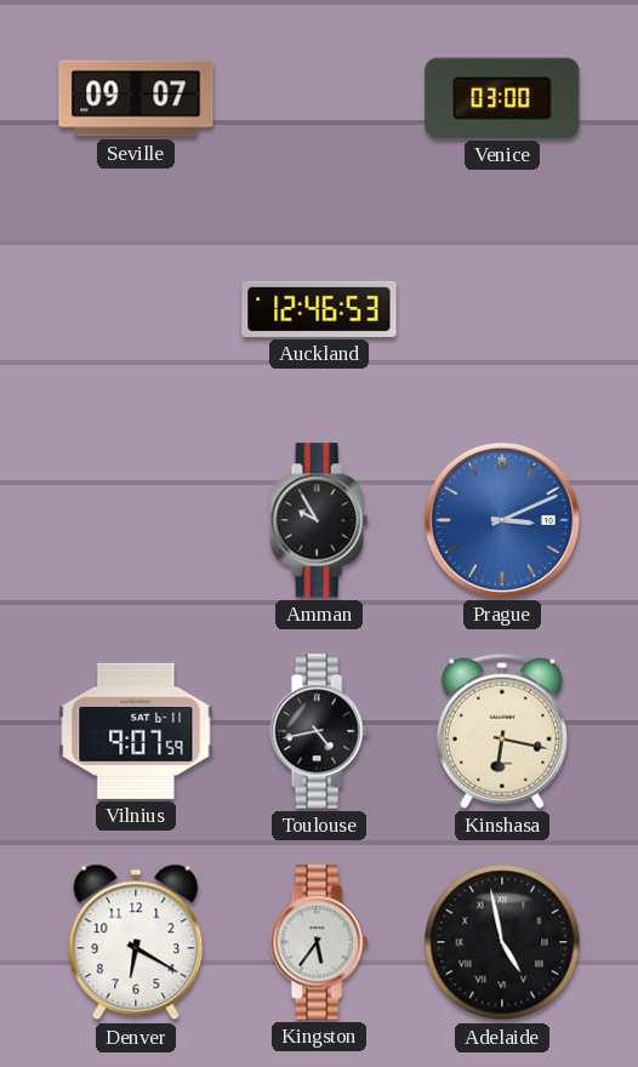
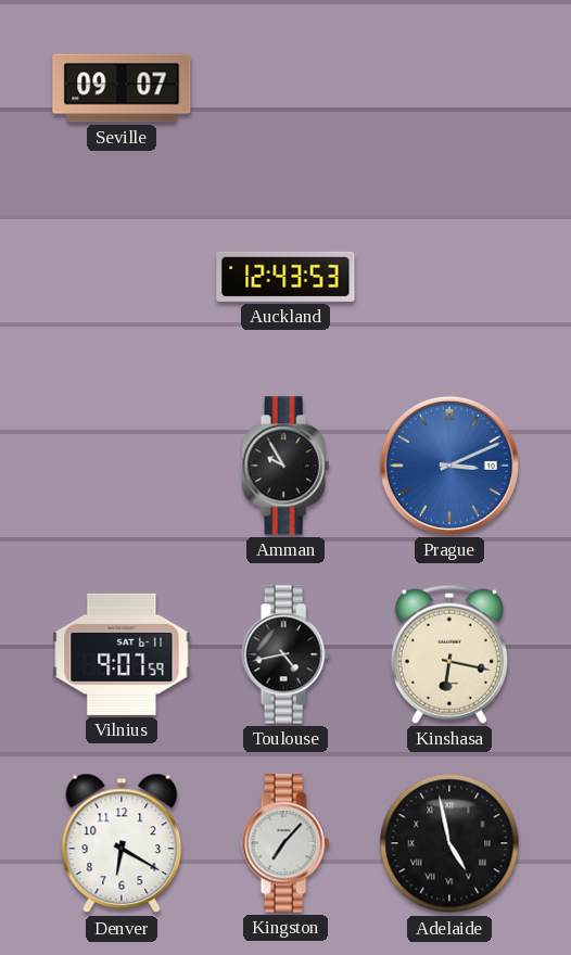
Venice: 03:00 -> none
Auckland: 12:46 -> 12:43
Kingston: 5:36 -> 7:07
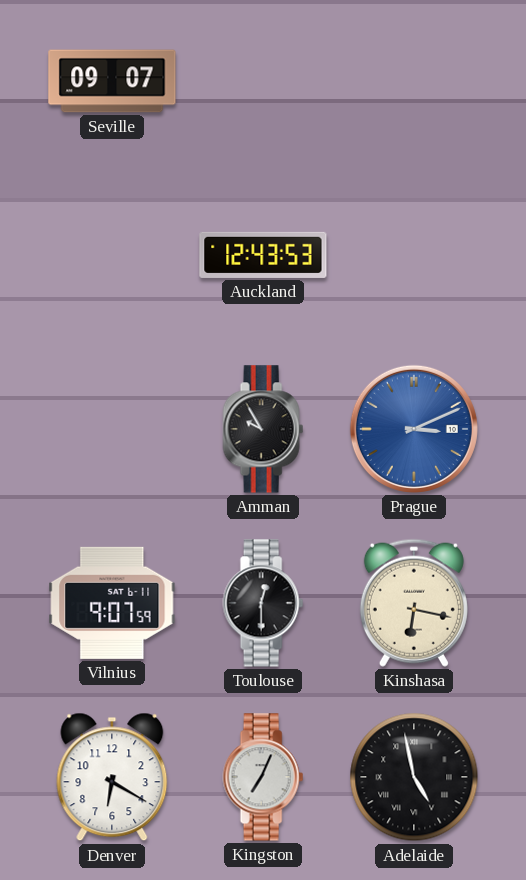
Toulouse: 4:43 -> 12:30
Kingston: 7:07 -> 7:04
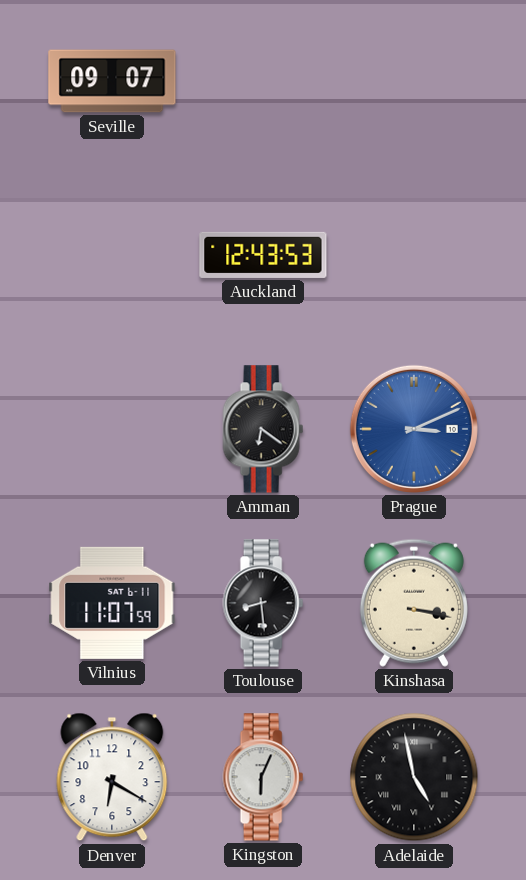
Amman: 9:55 -> 6:21
Vilnius: 9:07 -> 11:07
Toulouse: 12:30 -> 8:29
Kinshasa: 6:17 -> 3:17
Kingston: 7:04 -> 6:04
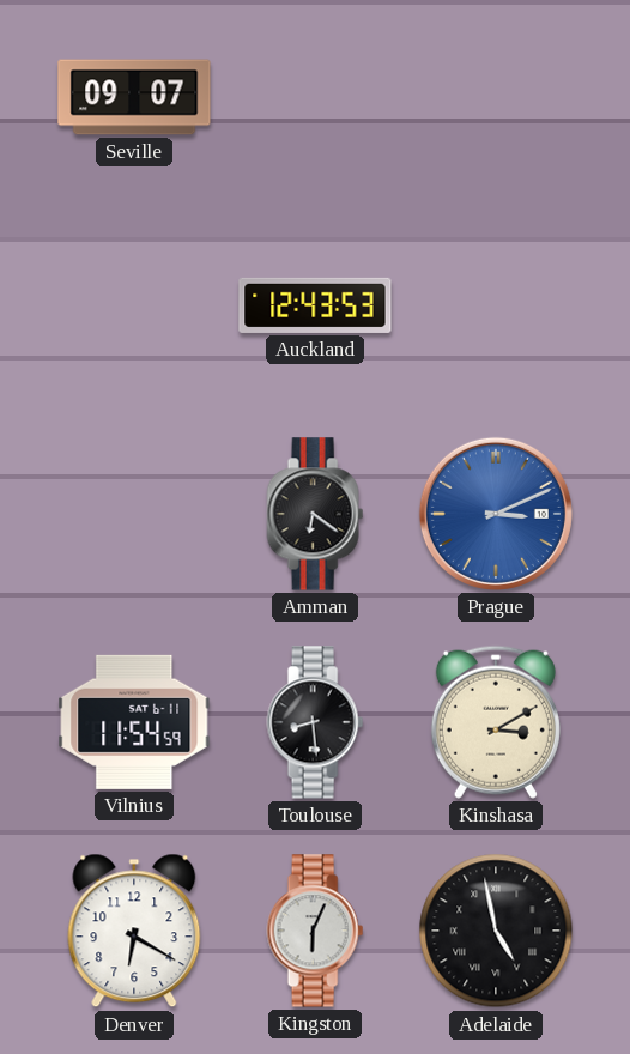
Vilnius: 11:07 -> 11:54
Kinshasa: 3:17 -> 3:10
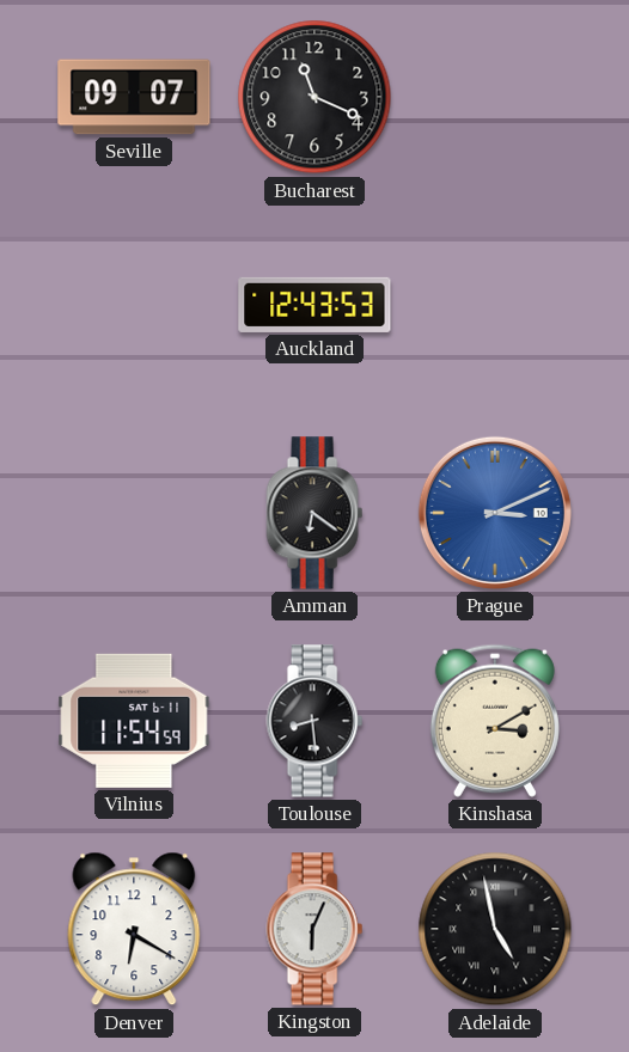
Bucharest: none -> 11:19
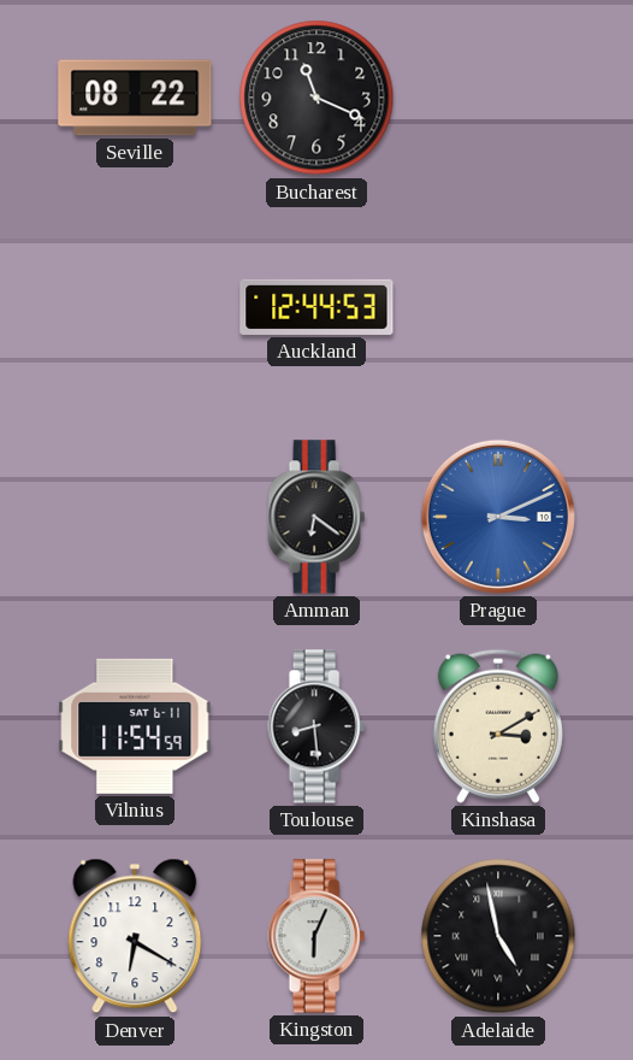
Seville: 09:07 -> 08:22
Auckland: 12:43 -> 12:44
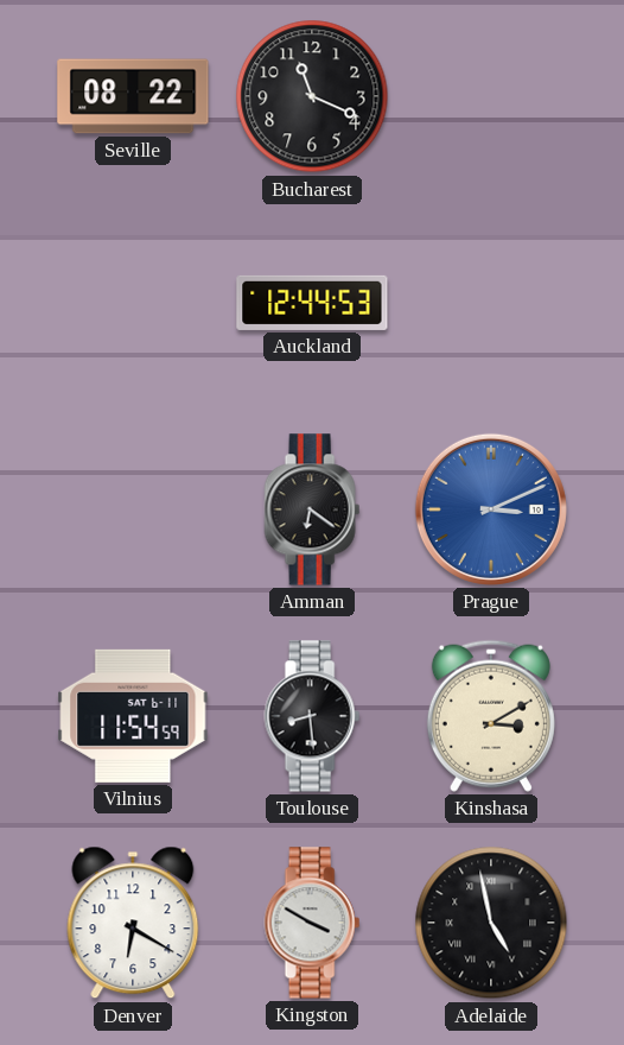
Kingston: 6:04 -> 3:50
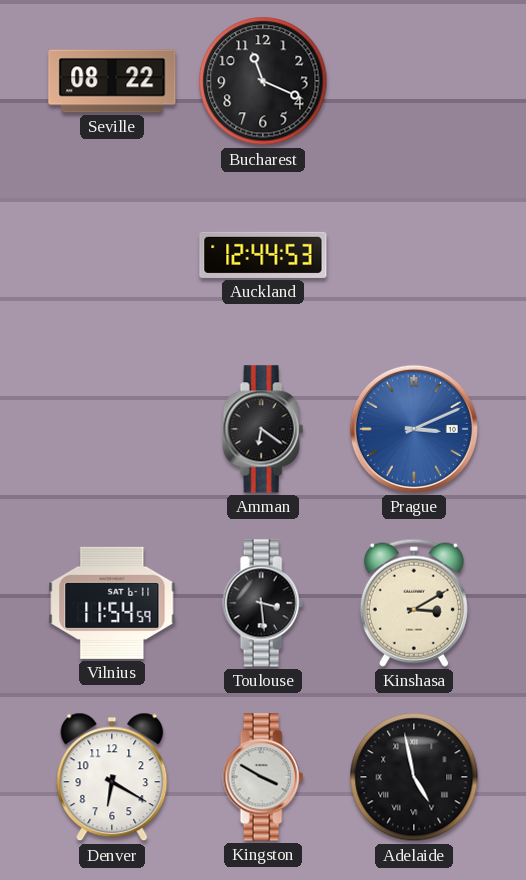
Toulouse: 8:29 -> 3:29
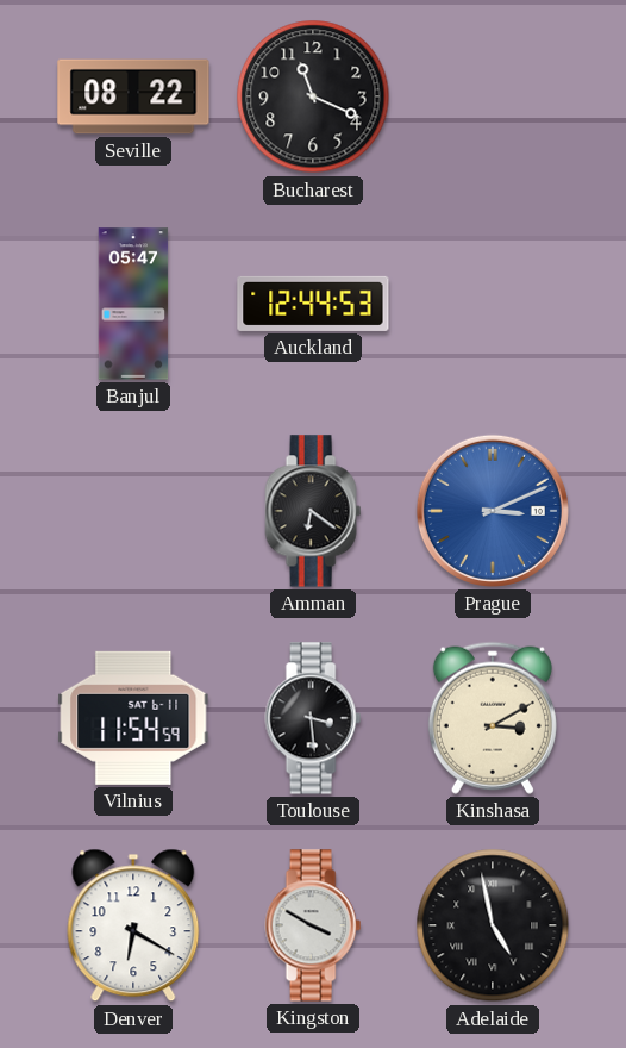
Banjul: none -> 05:47
